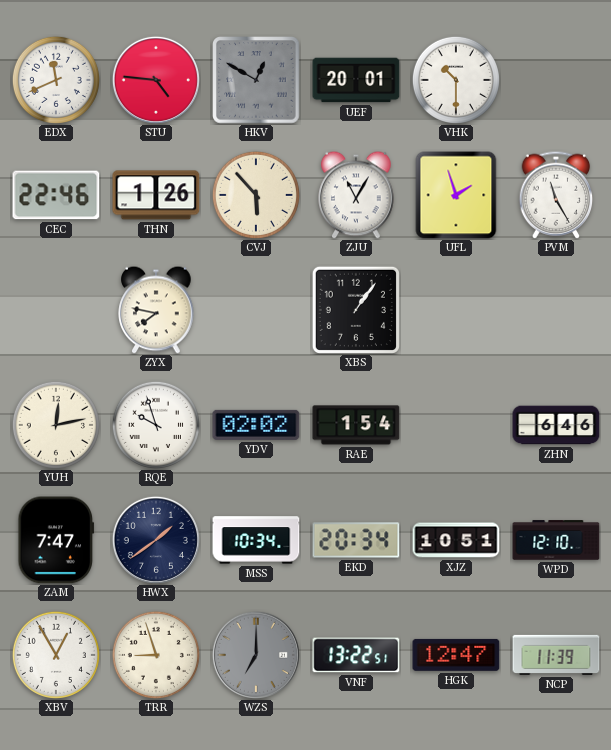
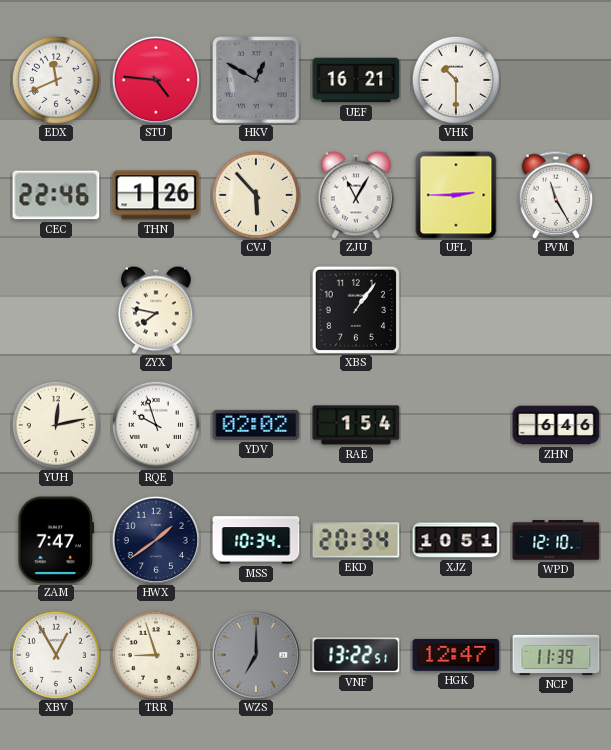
UEF: 20:01 -> 16:21
UFL: 1:57 -> 2:45
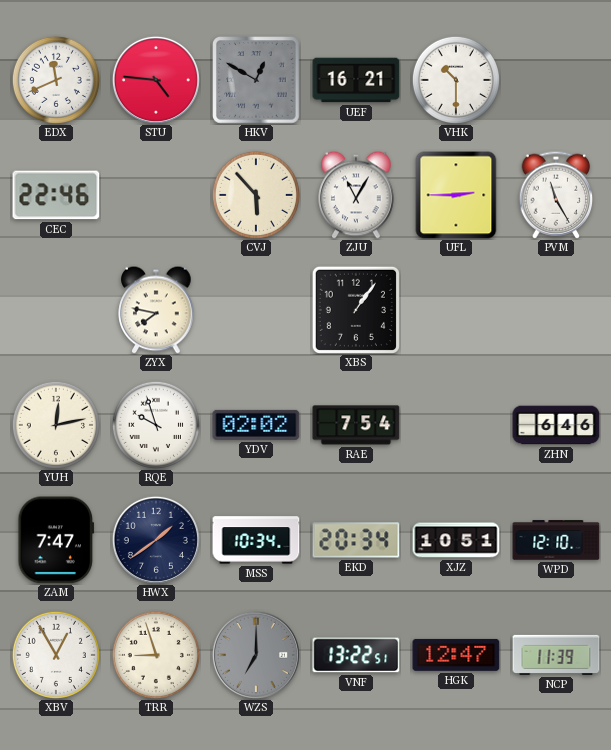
THN: 1:26 -> none
RAE: 1:54 -> 7:54
